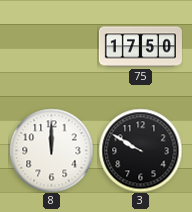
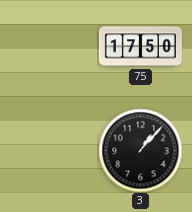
8: 12:00 -> none
3: 9:50 -> 1:07
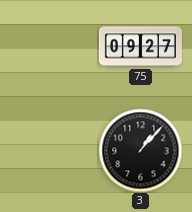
75: 17:50 -> 09:27
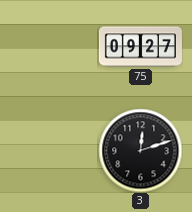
3: 1:07 -> 12:12
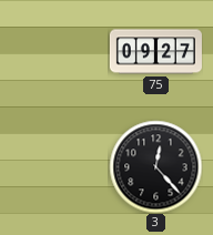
3: 12:12 -> 12:23
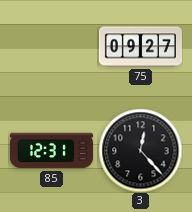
85: none -> 12:31
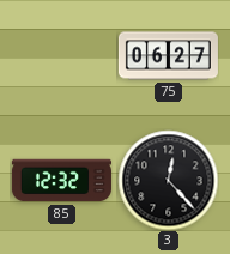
75: 09:27 -> 06:27
85: 12:31 -> 12:32
